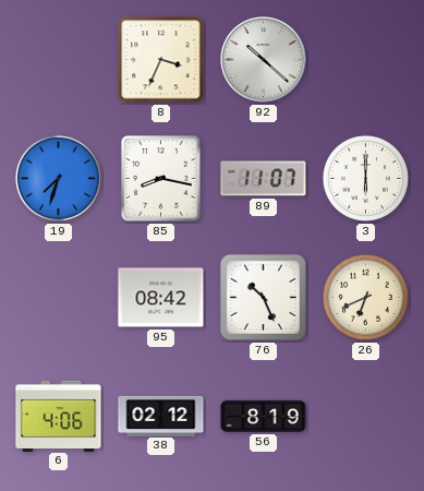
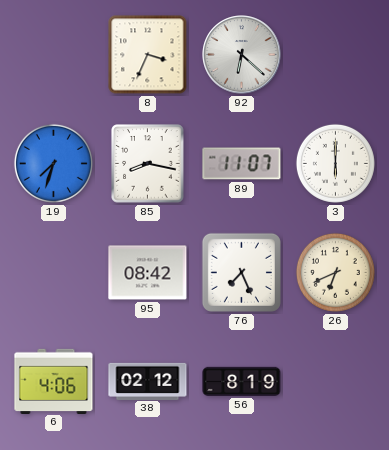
92: 10:22 -> 6:22
76: 10:26 -> 7:26
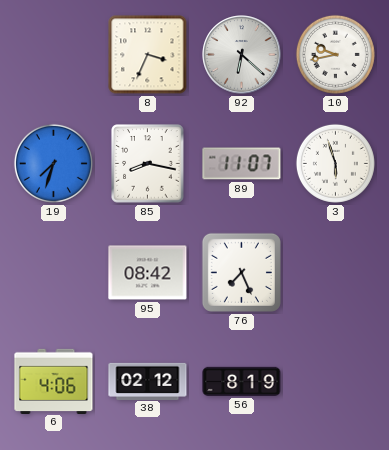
10: none -> 9:43
3: 6:00 -> 5:57
26: 6:41 -> none
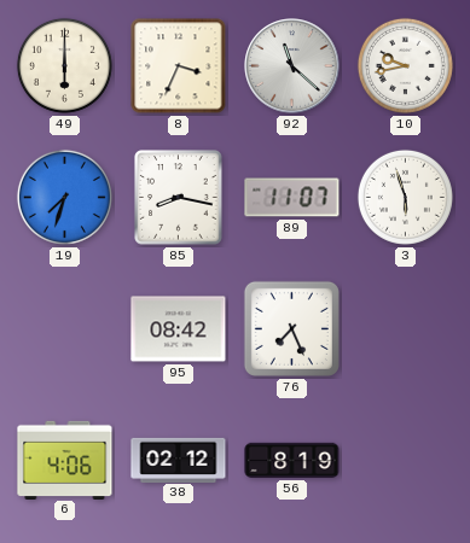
49: none -> 6:00
92: 6:22 -> 11:22
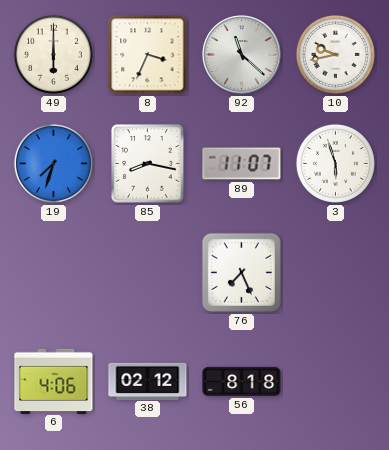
95: 08:42 -> none
56: 8:19 -> 8:18
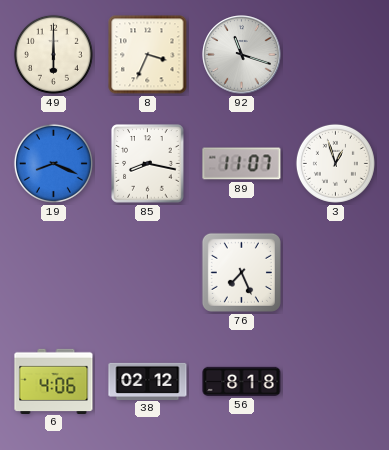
92: 11:22 -> 11:18
10: 9:43 -> none
19: 7:33 -> 8:19
3: 5:57 -> 12:57
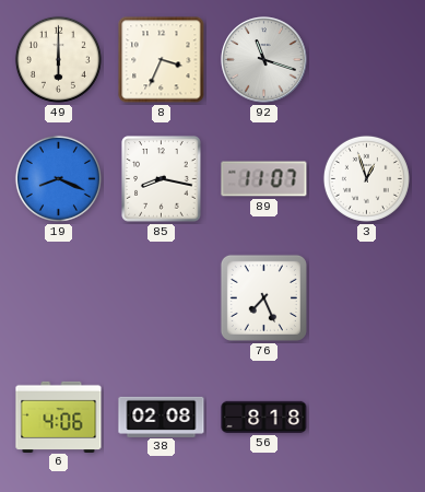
38: 02:12 -> 02:08
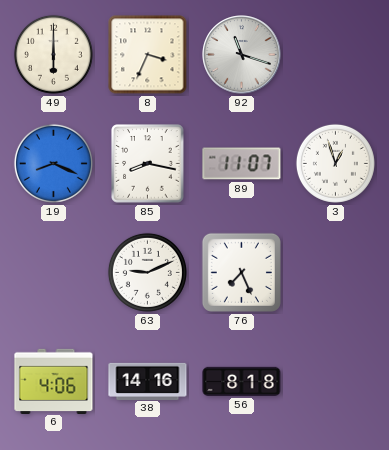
63: none -> 9:11
38: 02:08 -> 14:16
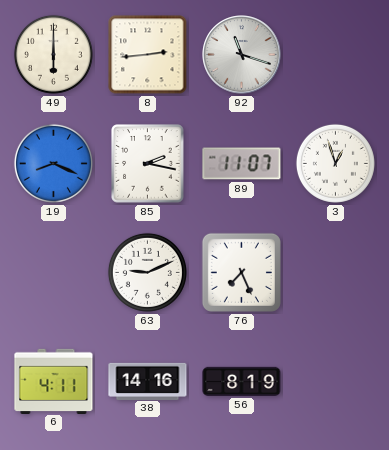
8: 3:34 -> 2:44
85: 8:17 -> 2:17
6: 4:06 -> 4:11
56: 8:18 -> 8:19
